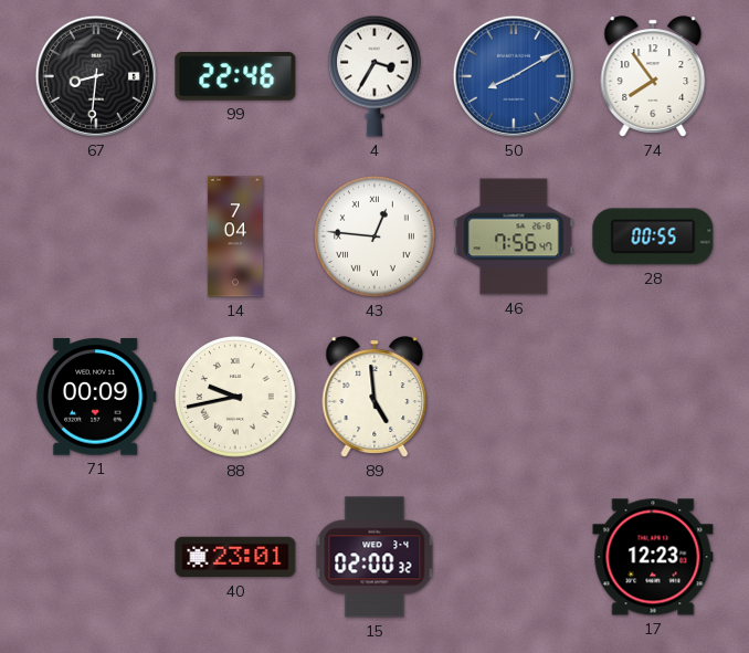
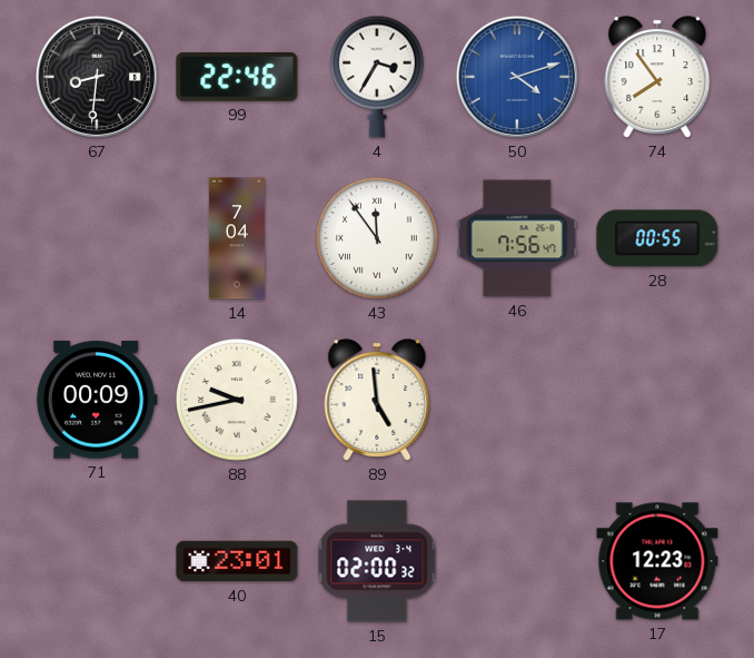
50: 8:10 -> 4:12
43: 12:46 -> 11:54
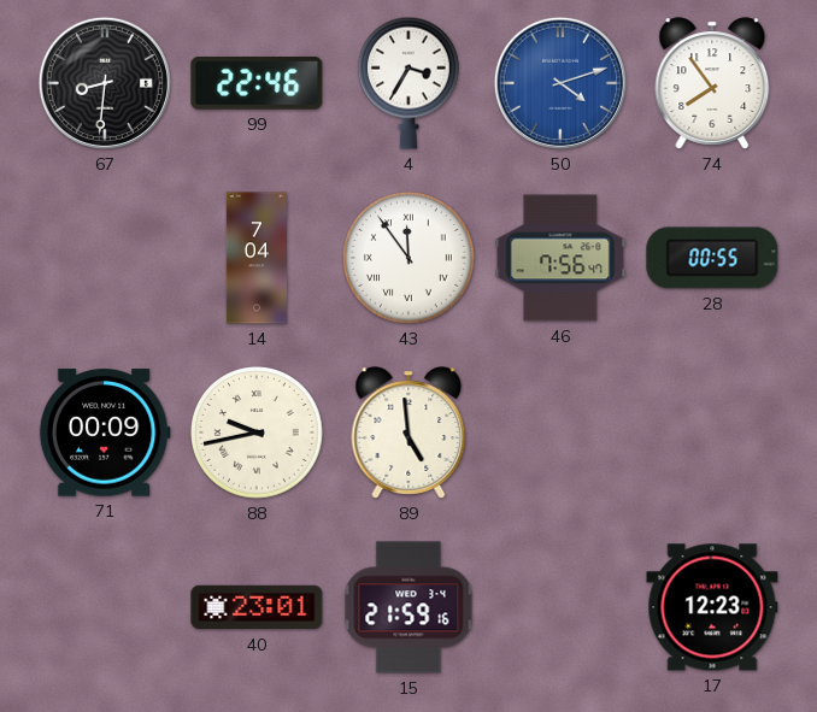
15: 02:00 -> 21:59
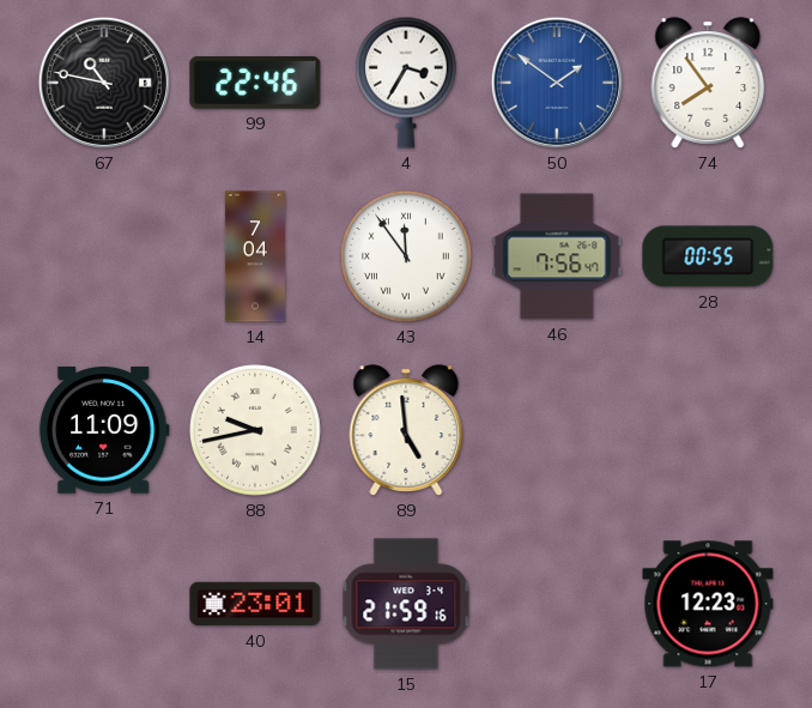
67: 8:31 -> 10:47
50: 4:12 -> 1:51
71: 00:09 -> 11:09
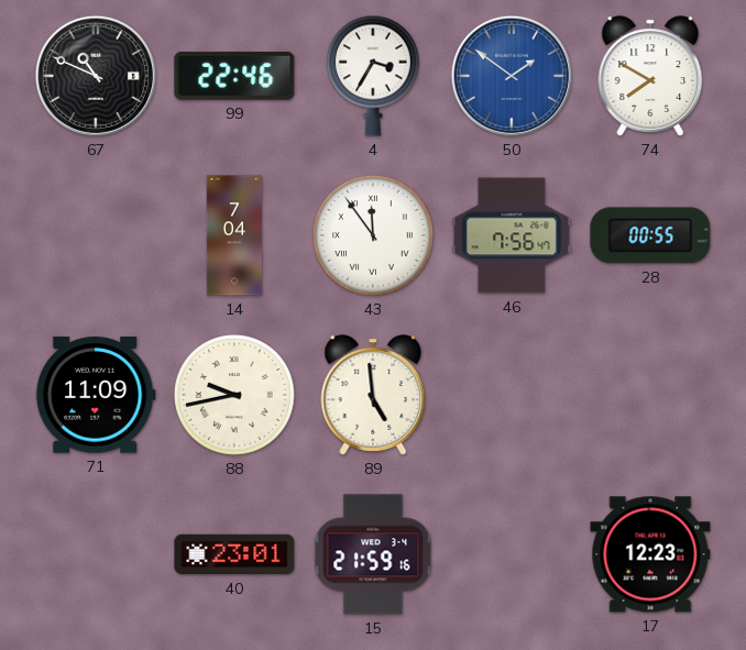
67: 10:47 -> 10:49
74: 7:54 -> 7:50
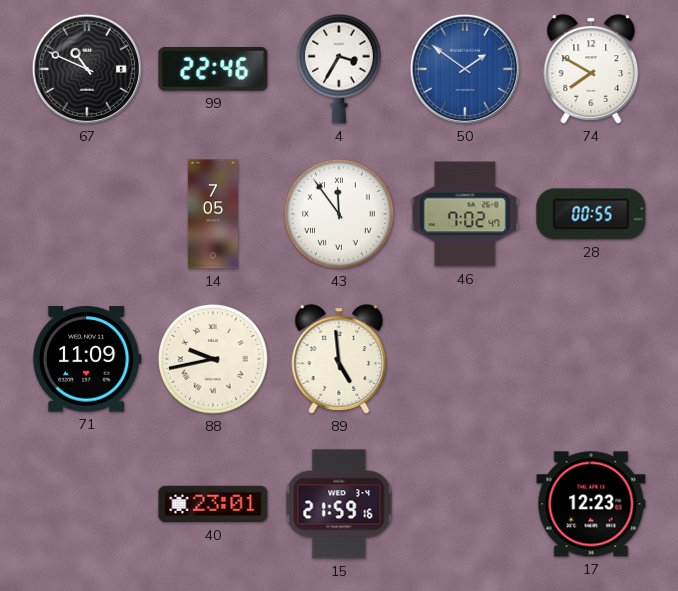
14: 7:04 -> 7:05
46: 7:56 -> 7:02
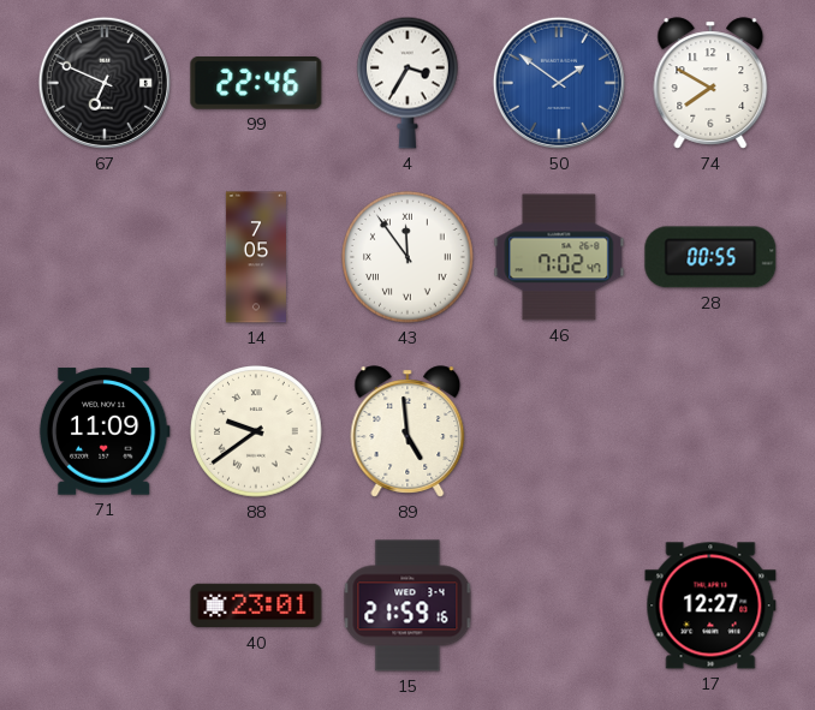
67: 10:49 -> 6:49
88: 9:43 -> 9:39
17: 12:23 -> 12:27
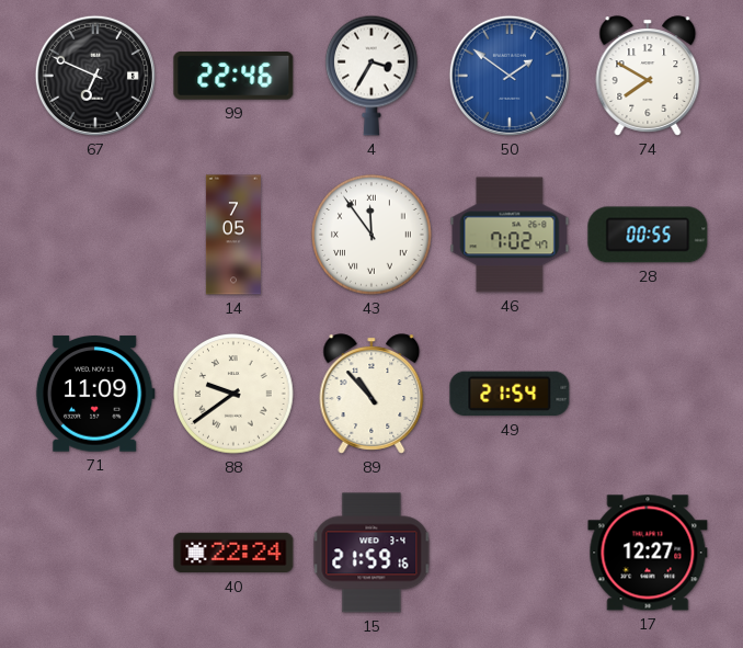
89: 4:59 -> 10:53
49: none -> 21:54
40: 23:01 -> 22:24
